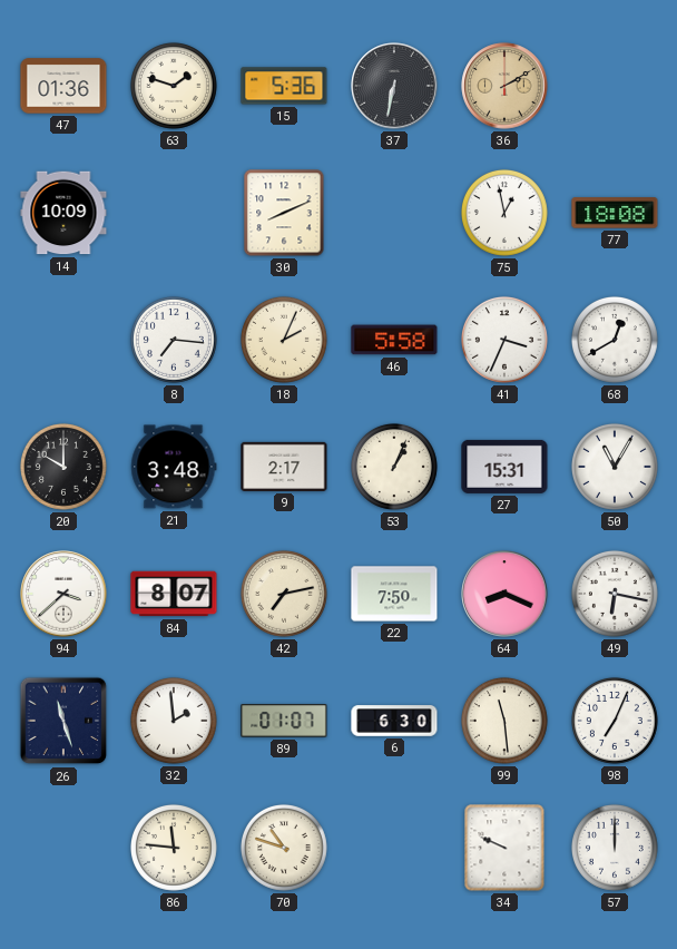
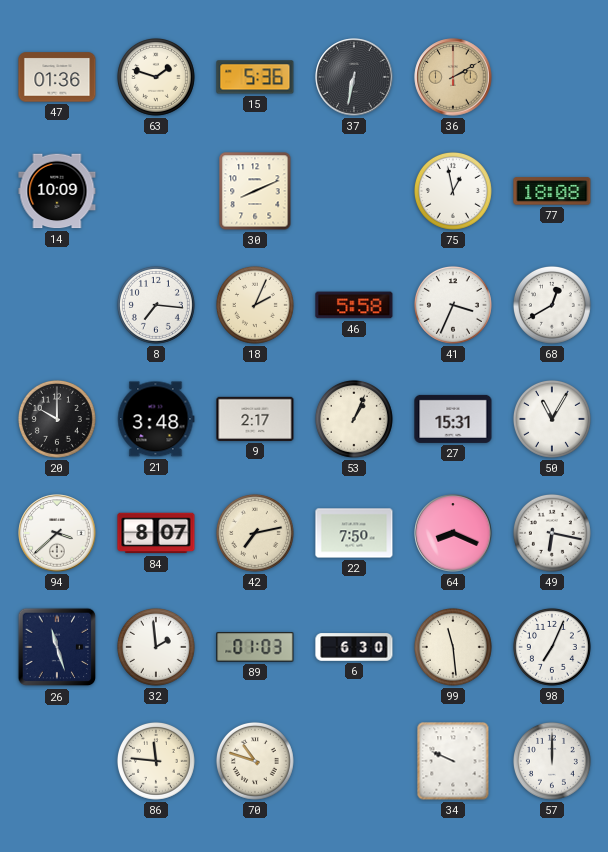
89: 01:07 -> 01:03
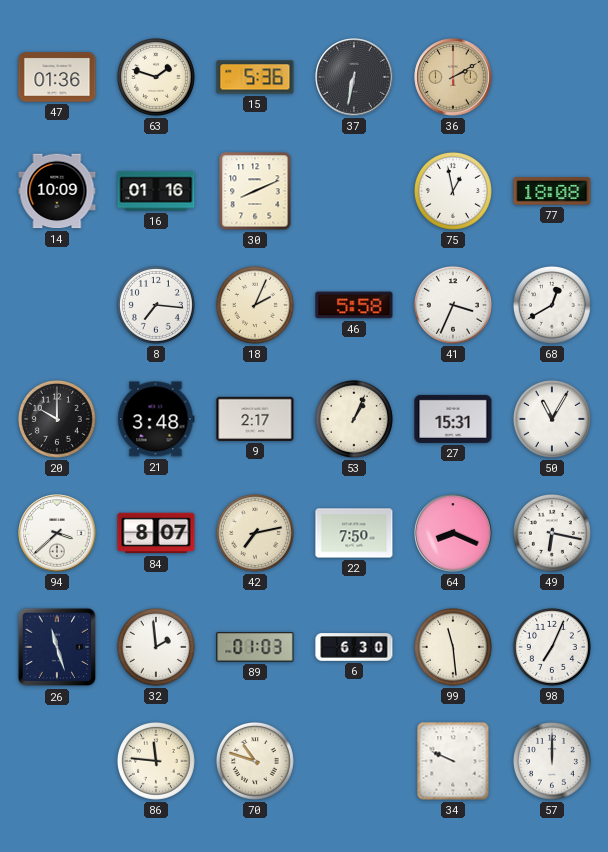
16: none -> 01:16
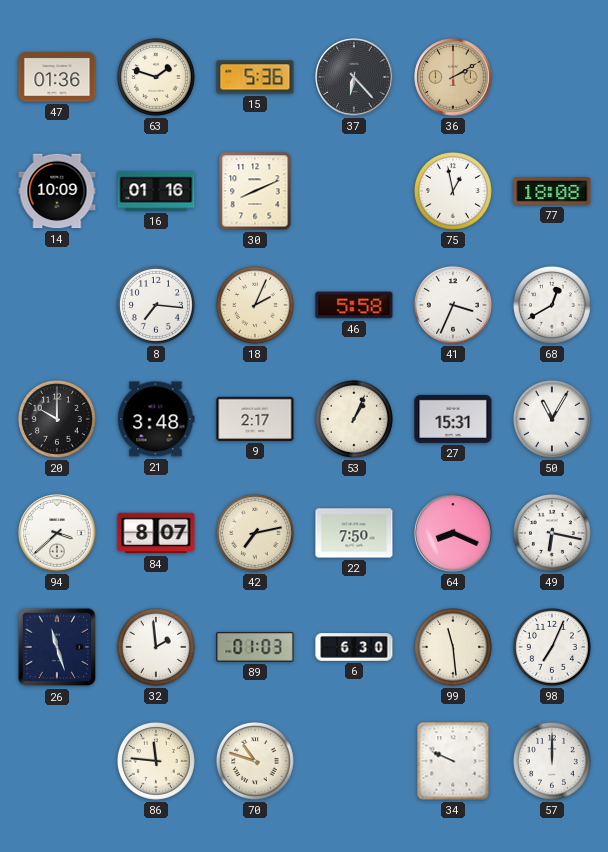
37: 6:32 -> 6:23
